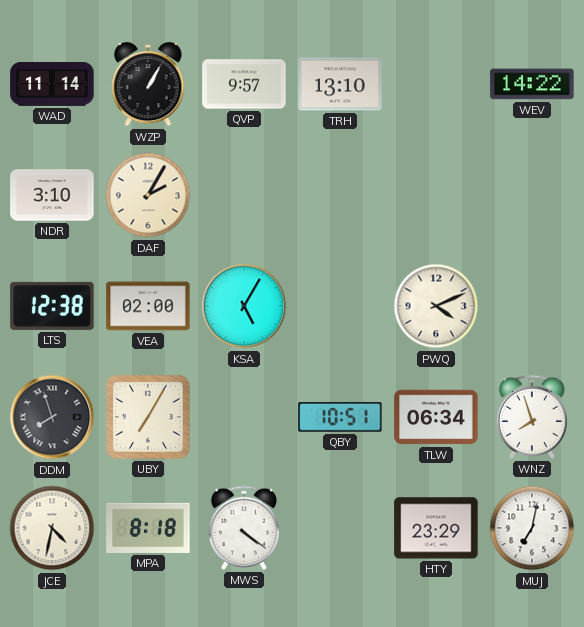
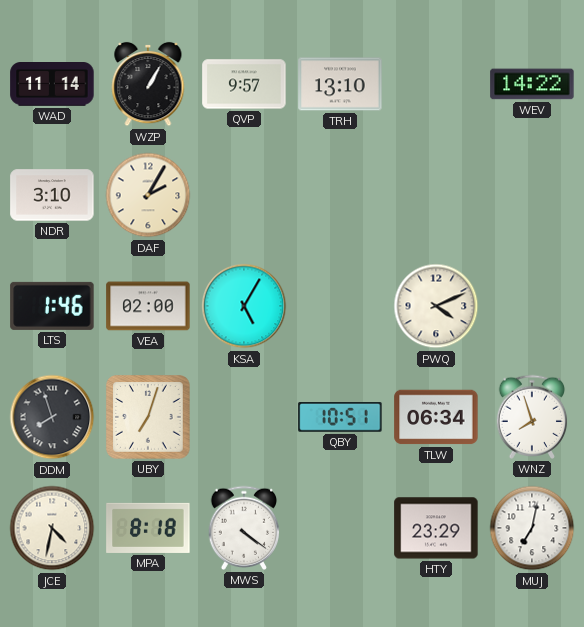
LTS: 12:38 -> 1:46
UBY: 7:05 -> 7:03
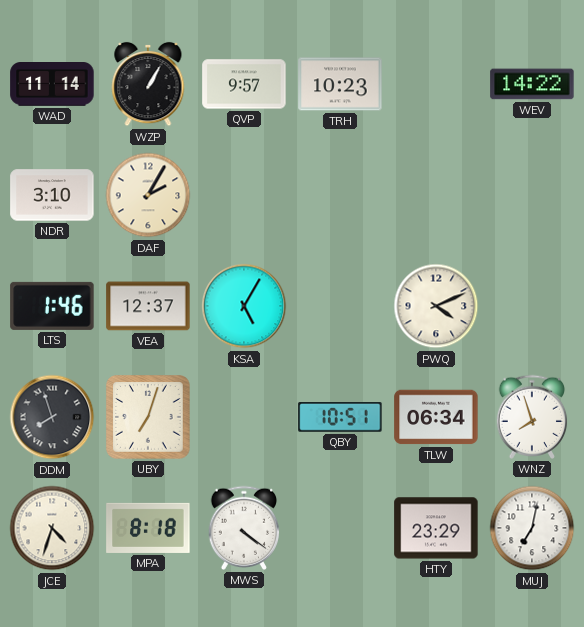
TRH: 13:10 -> 10:23
VEA: 02:00 -> 12:37
JCE: 4:32 -> 4:33
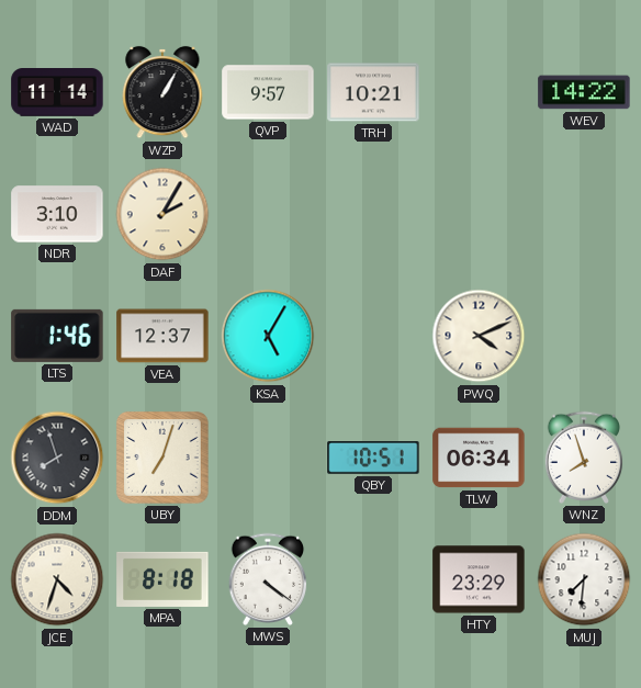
TRH: 10:23 -> 10:21
MUJ: 7:02 -> 7:31
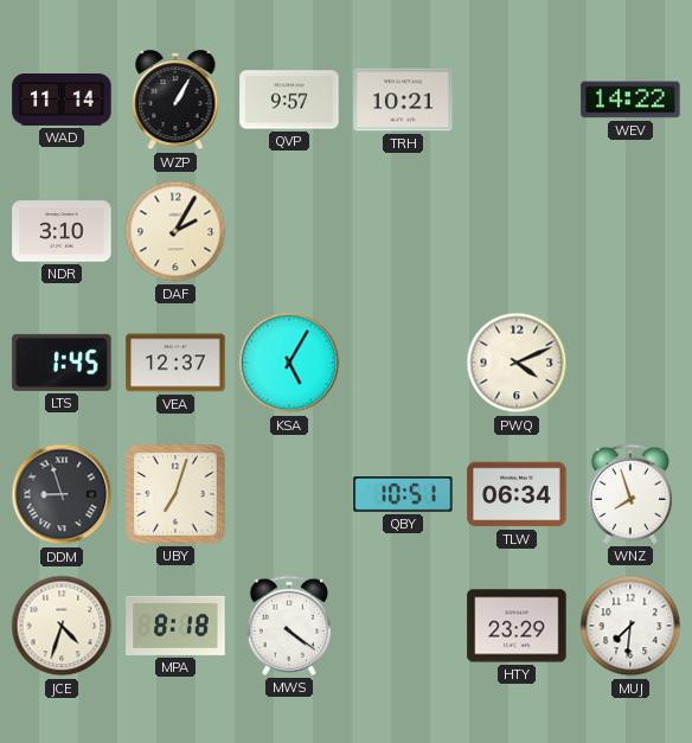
LTS: 1:46 -> 1:45
DDM: 7:57 -> 8:57
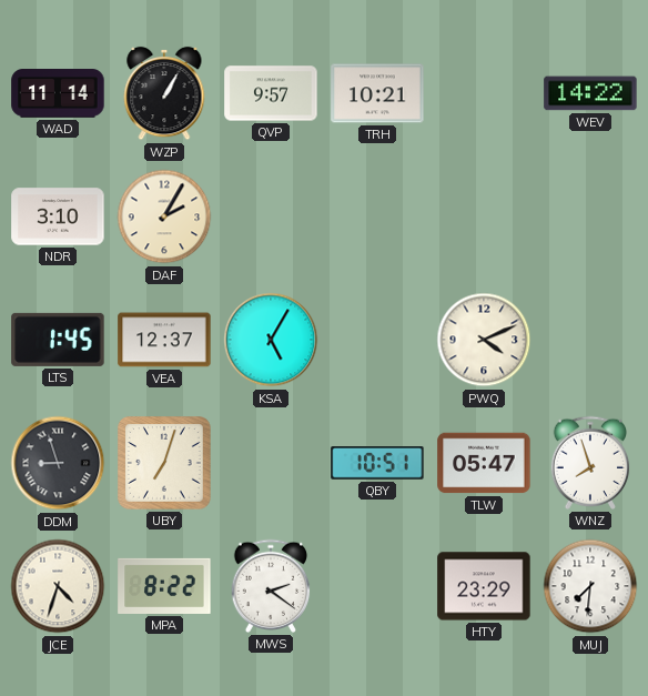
TLW: 06:34 -> 05:47
MPA: 8:18 -> 8:22
MWS: 4:21 -> 2:21
